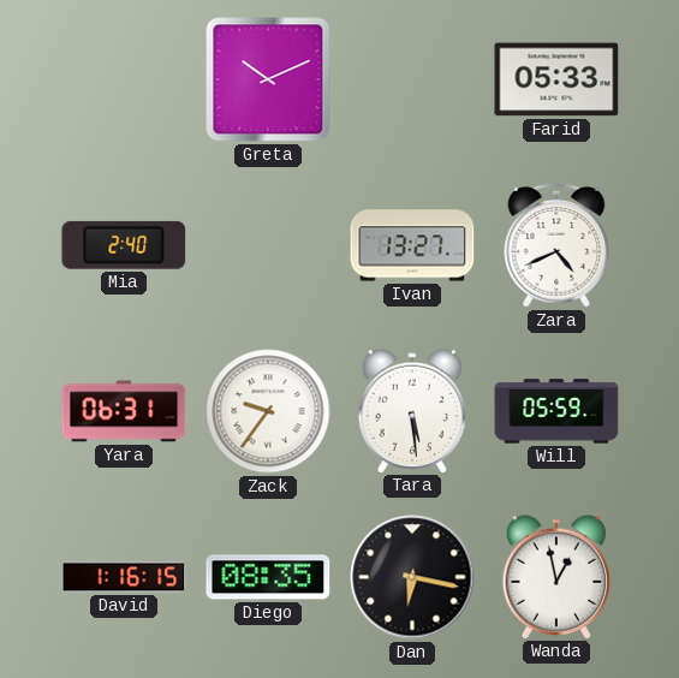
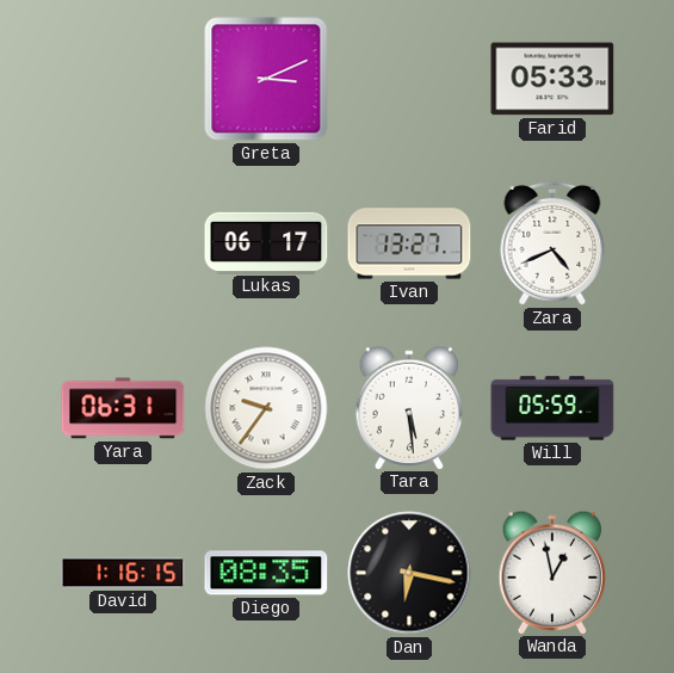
Greta: 10:11 -> 3:11
Mia: 2:40 -> none
Lukas: none -> 06:17
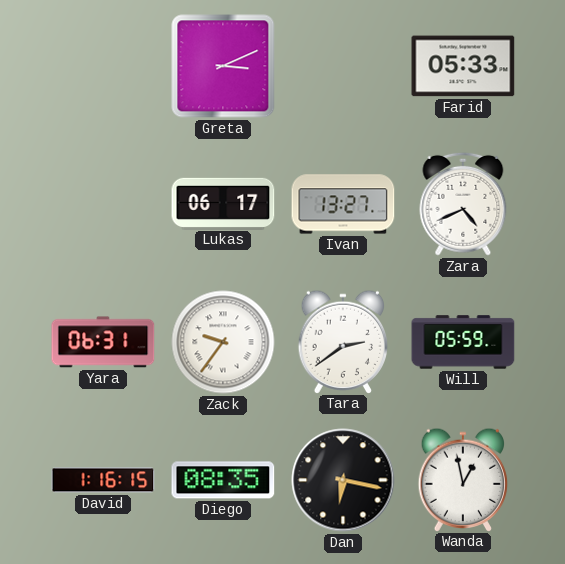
Tara: 5:29 -> 2:39
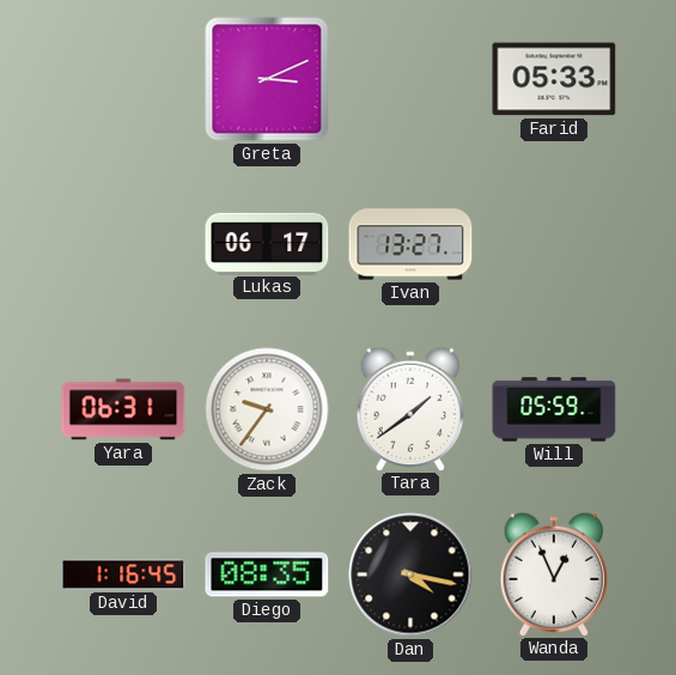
Zara: 4:41 -> none
Tara: 2:39 -> 1:39
David: 1:16:15 -> 1:16:45
Dan: 6:17 -> 4:17
Wanda: 12:58 -> 12:56
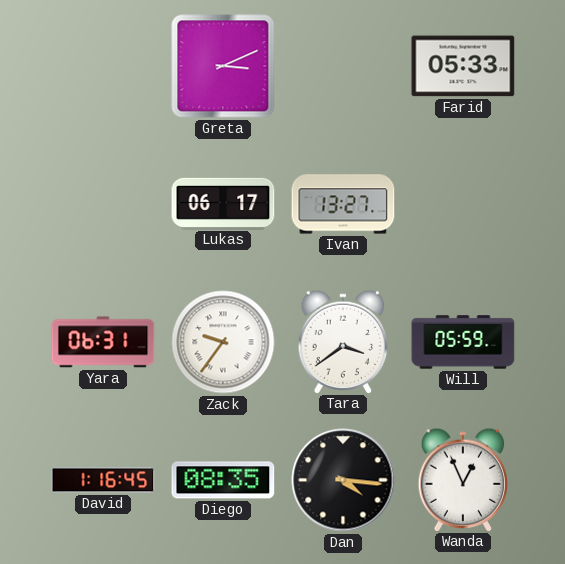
Tara: 1:39 -> 3:39
Dan: 4:17 -> 4:16
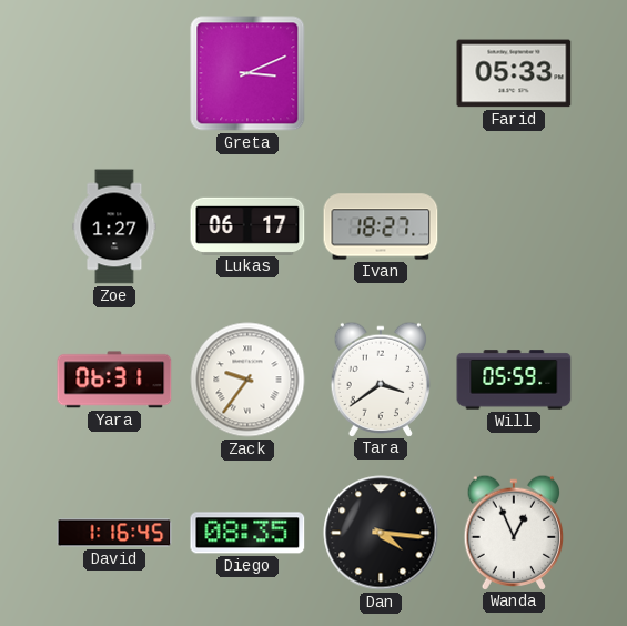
Zoe: none -> 1:27
Ivan: 13:27 -> 18:27
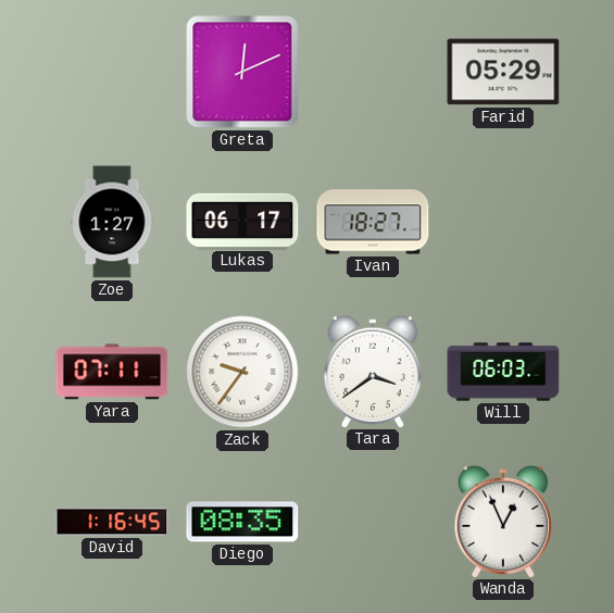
Greta: 3:11 -> 12:11
Farid: 05:33 -> 05:29
Yara: 06:31 -> 07:11
Will: 05:59 -> 06:03
Dan: 4:16 -> none
